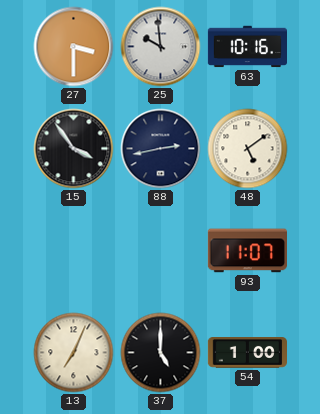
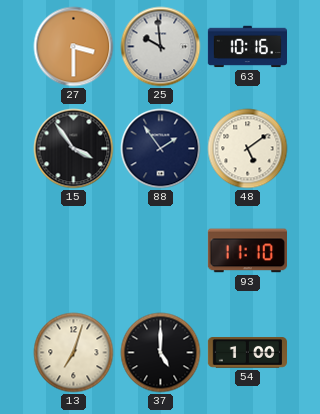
88: 2:43 -> 1:54
93: 11:07 -> 11:10
13: 7:04 -> 7:03
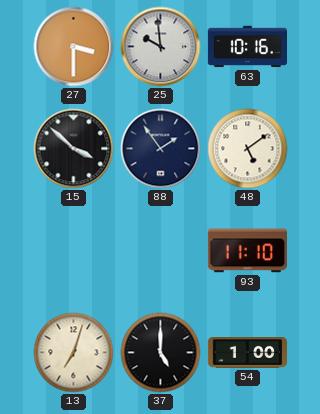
15: 3:54 -> 3:52
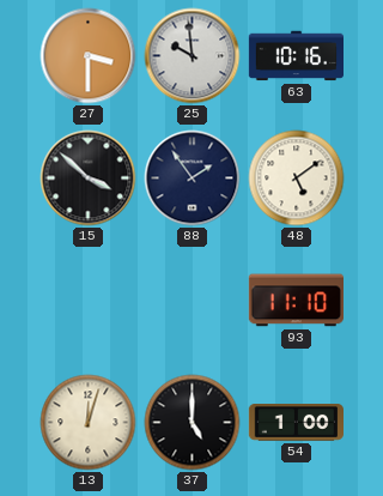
13: 7:03 -> 12:03
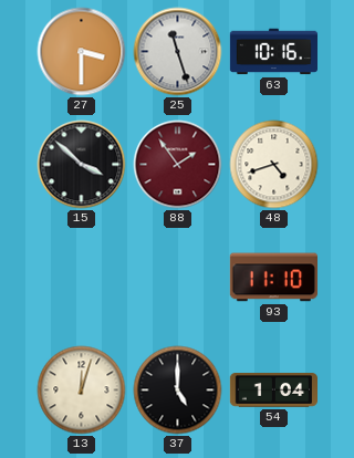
25: 9:59 -> 11:27
88 dial: navy -> burgundy
48: 5:09 -> 4:42
54: 1:00 -> 1:04
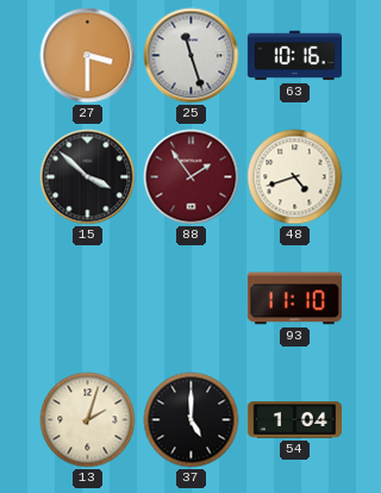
13: 12:03 -> 2:03
